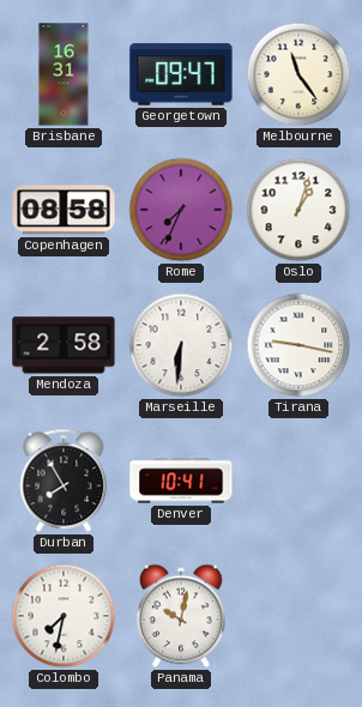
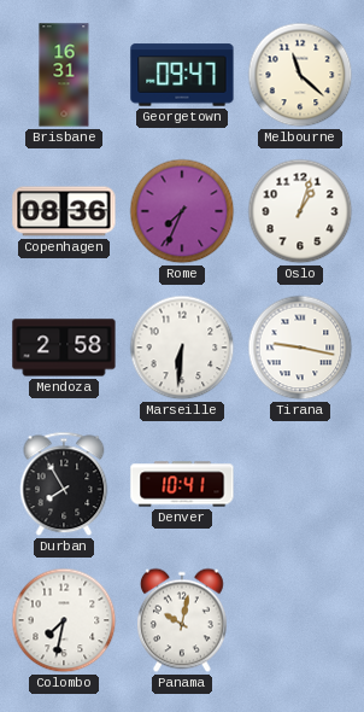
Melbourne: 11:24 -> 11:22
Copenhagen: 08:58 -> 08:36
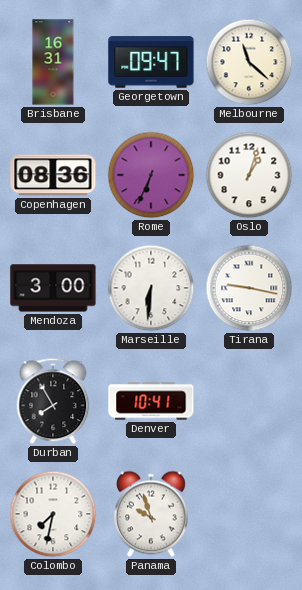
Rome: 7:34 -> 6:34
Mendoza: 2:58 -> 3:00
Panama: 10:02 -> 9:57
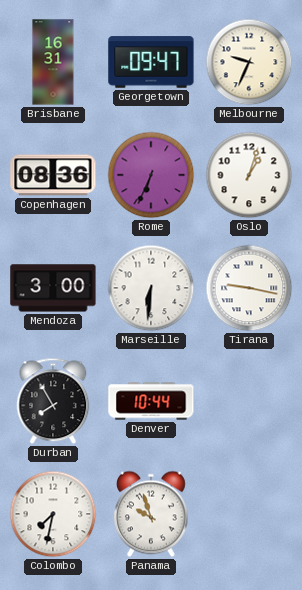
Melbourne: 11:22 -> 9:34
Denver: 10:41 -> 10:44
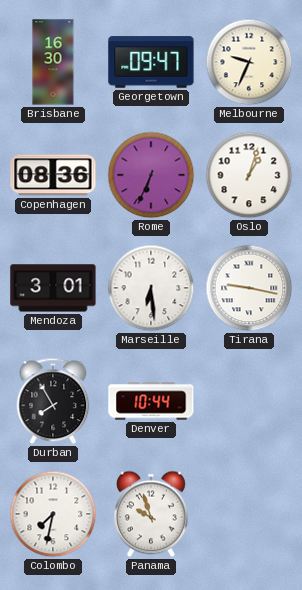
Brisbane: 16:31 -> 16:30
Mendoza: 3:00 -> 3:01
Marseille: 6:31 -> 6:29
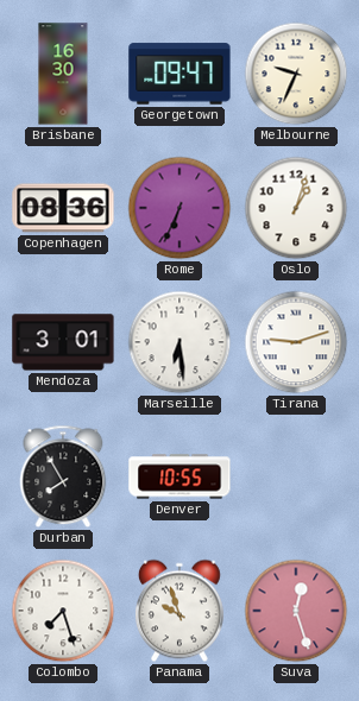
Tirana: 9:17 -> 9:12
Denver: 10:44 -> 10:55
Colombo: 7:32 -> 7:27
Suva: none -> 12:27
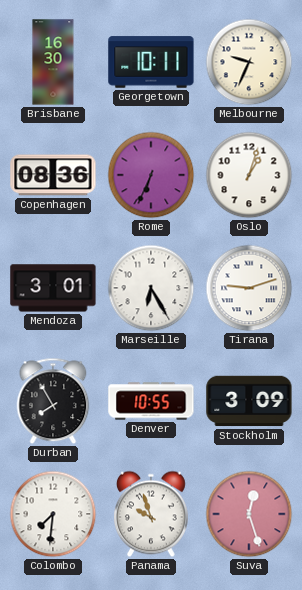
Georgetown: 09:47 -> 10:11
Marseille: 6:29 -> 6:25
Stockholm: none -> 3:09
Colombo: 7:27 -> 7:31
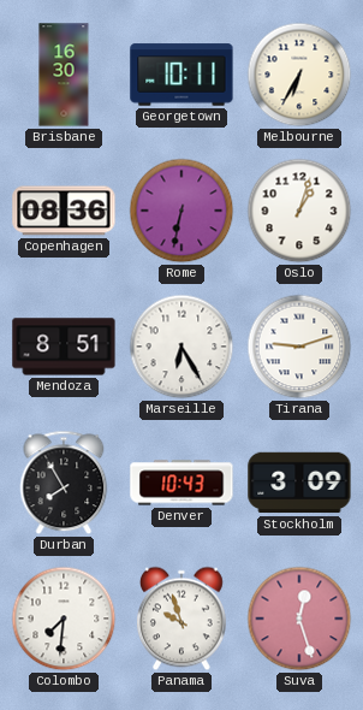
Melbourne: 9:34 -> 6:35
Rome: 6:34 -> 6:32
Mendoza: 3:01 -> 8:51
Denver: 10:55 -> 10:43
